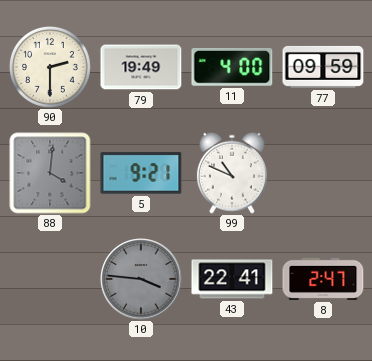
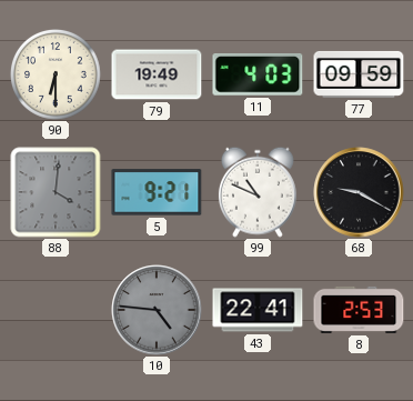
90: 2:30 -> 6:30
11: 4:00 -> 4:03
68: none -> 9:20
10: 3:46 -> 4:46
8: 2:47 -> 2:53
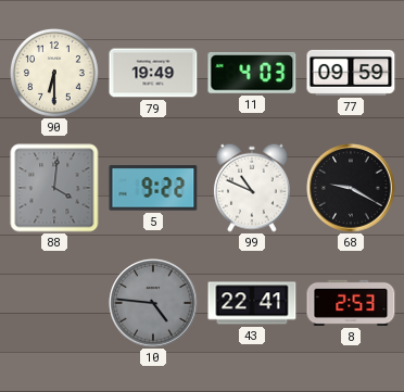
5: 9:21 -> 9:22
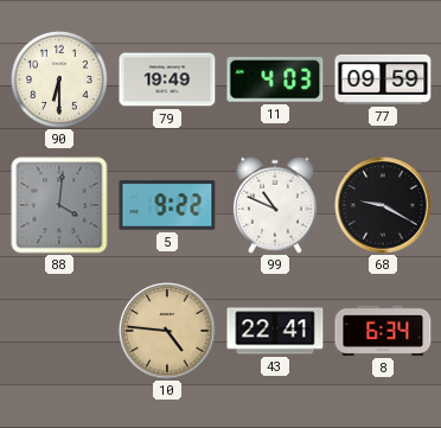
10 dial: grey -> champagne
8: 2:53 -> 6:34
